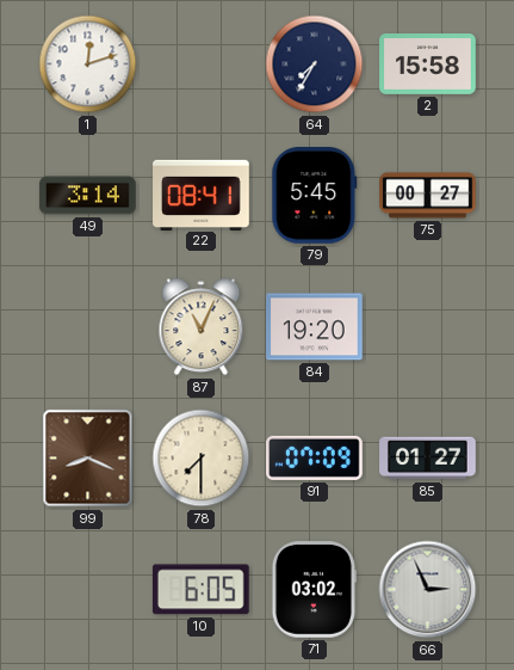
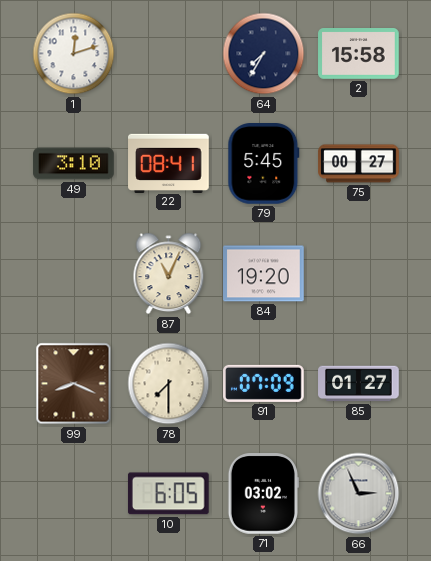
49: 3:14 -> 3:10
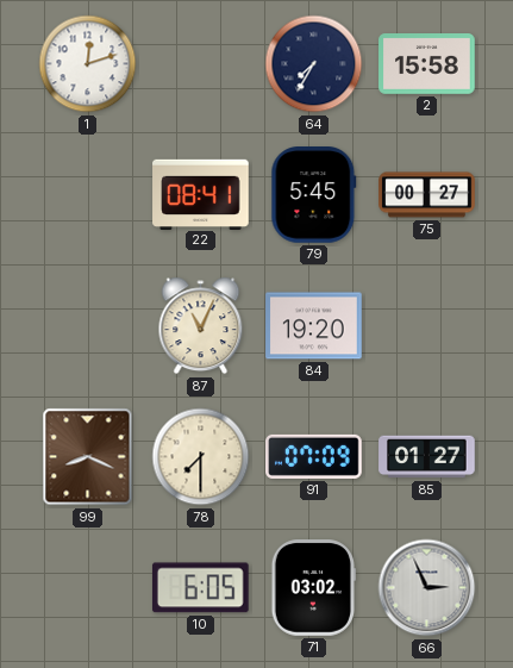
49: 3:10 -> none
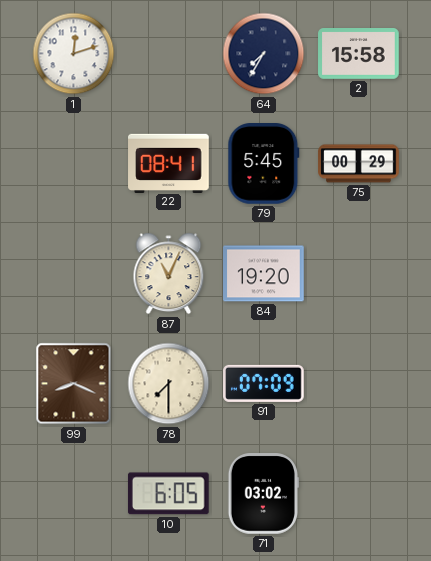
75: 00:27 -> 00:29
85: 01:27 -> none
66: 2:56 -> none
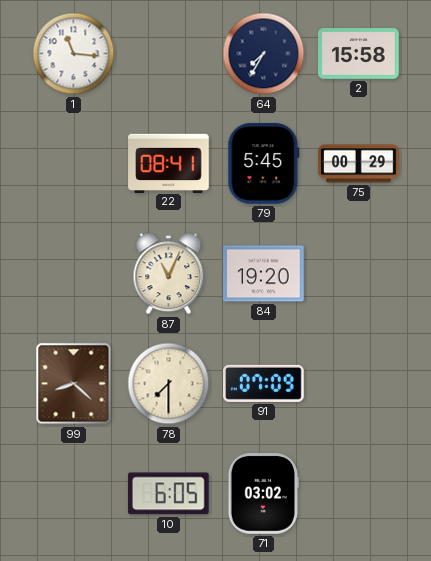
1: 12:12 -> 11:16
99: 8:19 -> 8:22
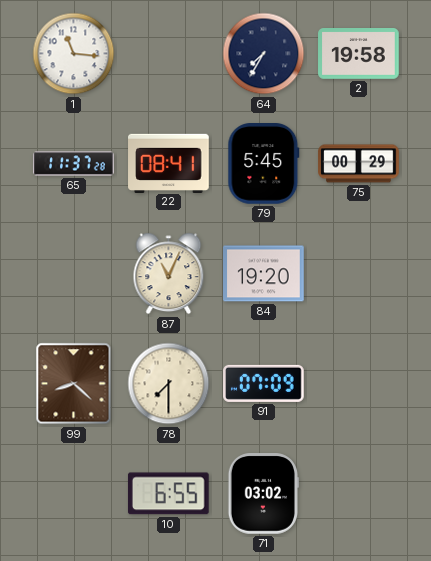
2: 15:58 -> 19:58
65: none -> 11:37
10: 6:05 -> 6:55
